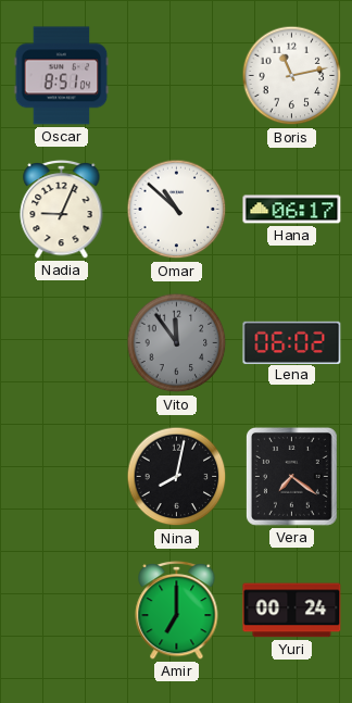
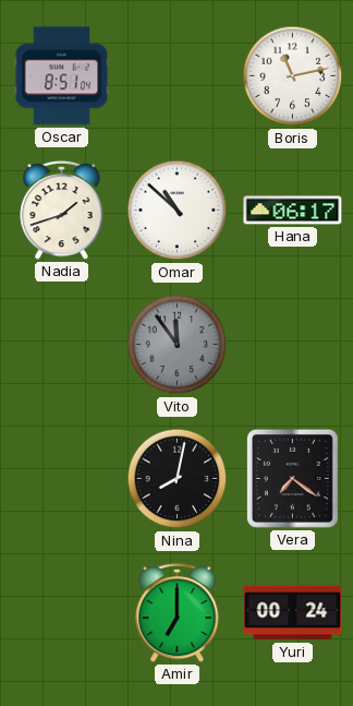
Nadia: 9:04 -> 1:42
Lena: 06:02 -> none
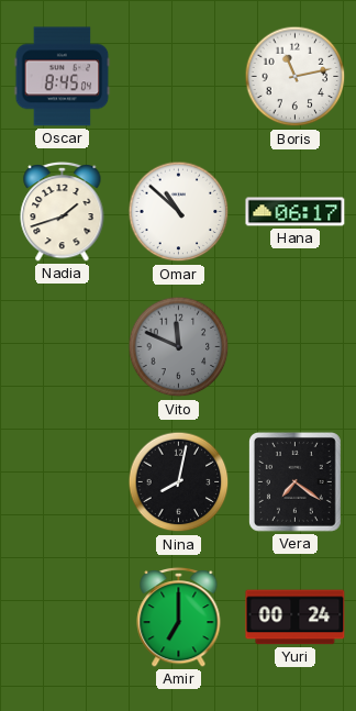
Oscar: 8:51 -> 8:45
Vito: 11:54 -> 11:49
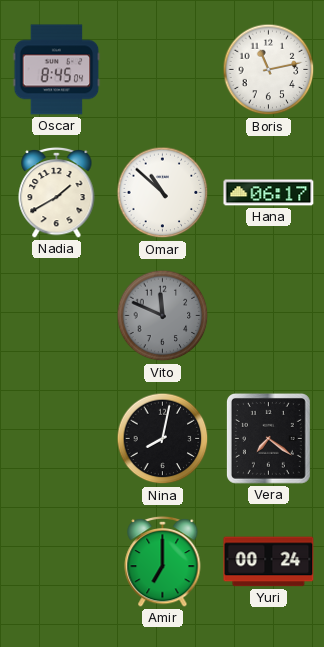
Nadia: 1:42 -> 1:40
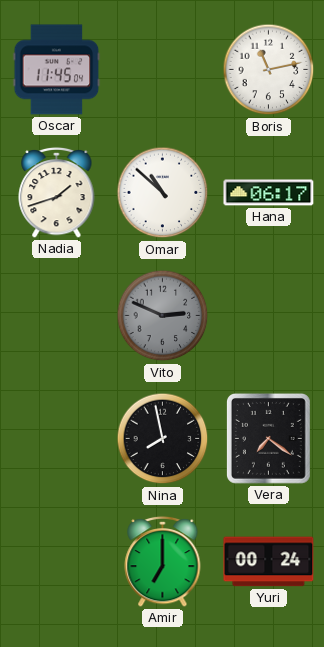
Oscar: 8:45 -> 11:45
Nadia: 1:40 -> 1:42
Vito: 11:49 -> 2:49
Nina: 8:02 -> 7:58
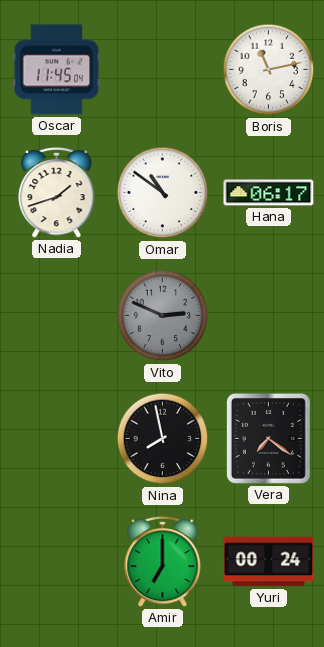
Omar: 10:52 -> 10:51
